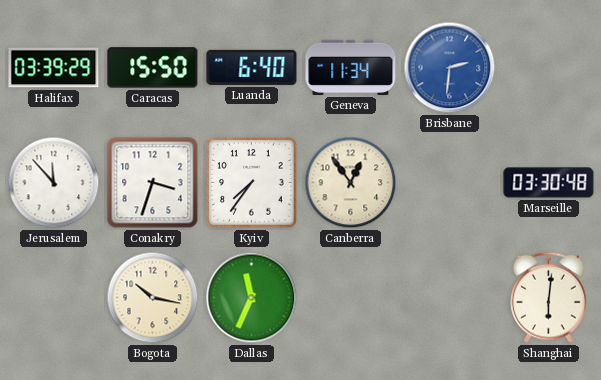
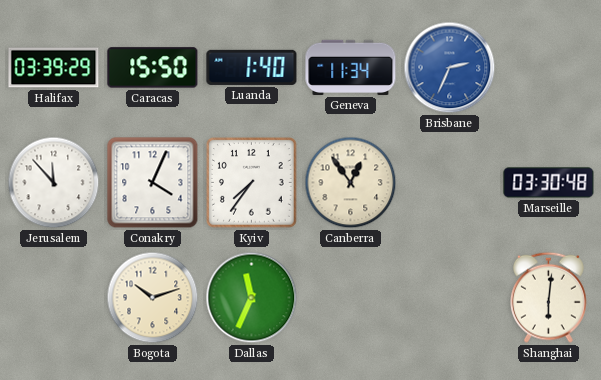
Luanda: 6:40 -> 1:40
Brisbane: 2:31 -> 2:34
Conakry: 3:33 -> 4:04
Bogota: 10:17 -> 10:12
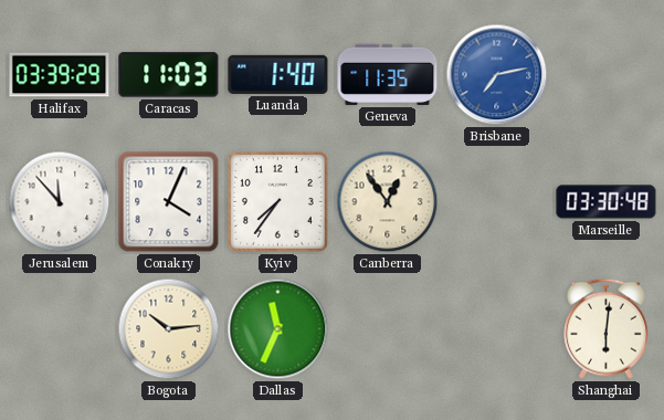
Caracas: 15:50 -> 11:03
Geneva: 11:34 -> 11:35
Brisbane: 2:34 -> 7:13
Bogota: 10:12 -> 10:14
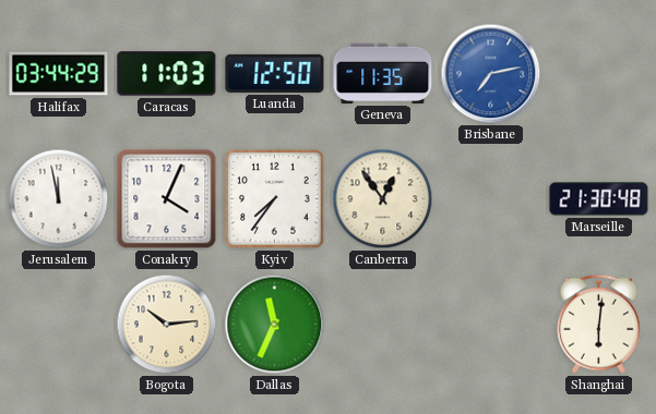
Halifax: 03:39 -> 03:44
Luanda: 1:40 -> 12:50
Jerusalem: 11:53 -> 11:58
Marseille: 03:30 -> 21:30
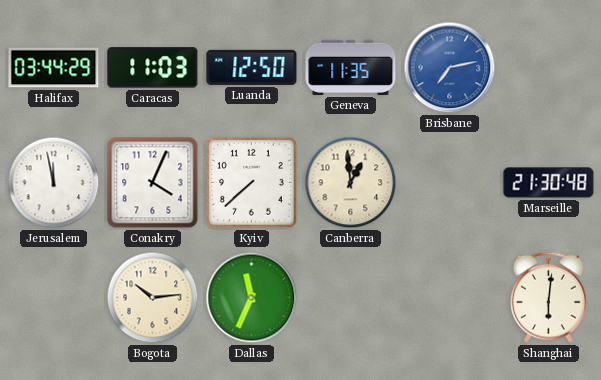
Kyiv: 7:36 -> 7:38
Canberra: 12:54 -> 12:59
